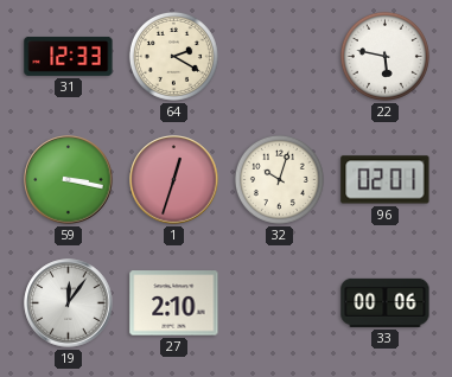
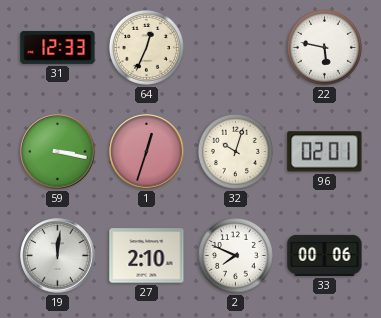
64: 2:20 -> 12:34
19: 12:06 -> 12:01
2: none -> 7:49
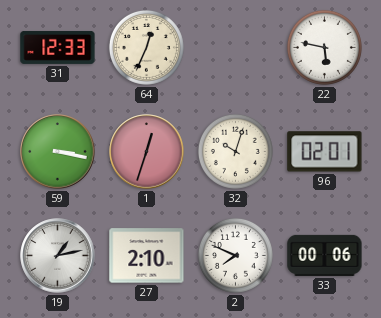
19: 12:01 -> 1:13
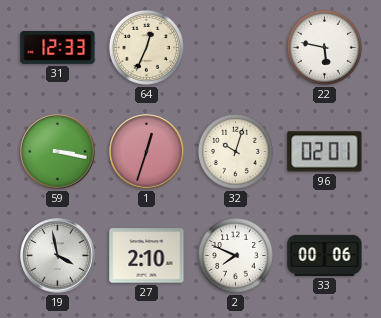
19: 1:13 -> 3:58
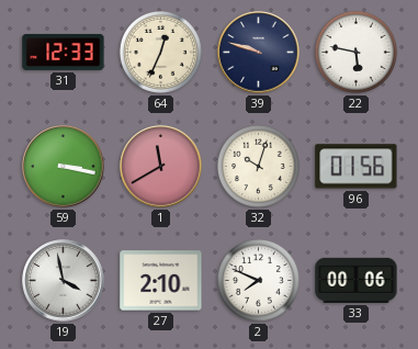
39: none -> 9:48
1: 12:33 -> 11:40
96: 02:01 -> 01:56
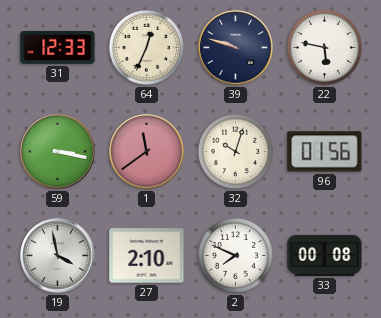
1: 11:40 -> 11:39
33: 00:06 -> 00:08
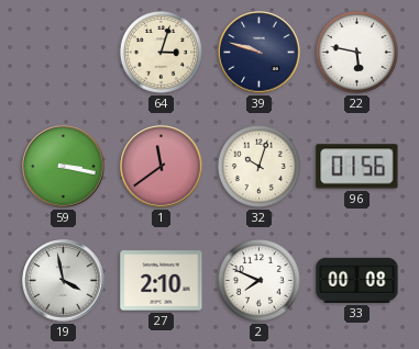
31: 12:33 -> none
64: 12:34 -> 3:03
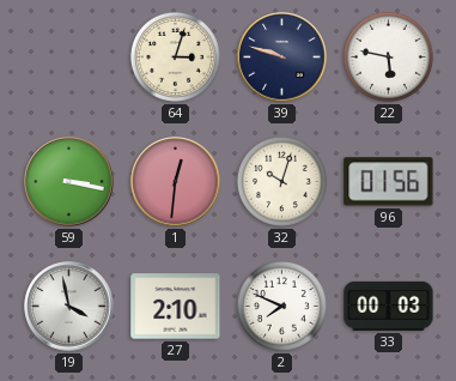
1: 11:39 -> 12:31
33: 00:08 -> 00:03
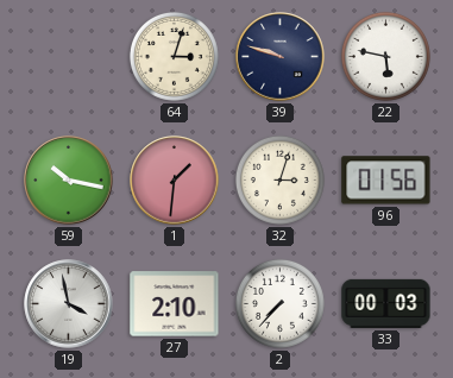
59: 3:17 -> 10:17
1: 12:31 -> 1:31
32: 10:03 -> 3:03
2: 7:49 -> 7:37
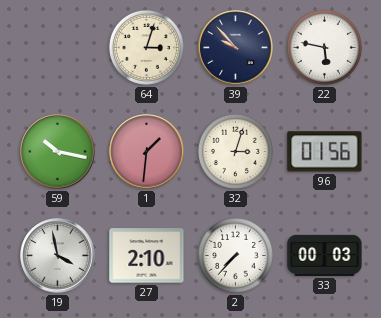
39: 9:48 -> 9:53
